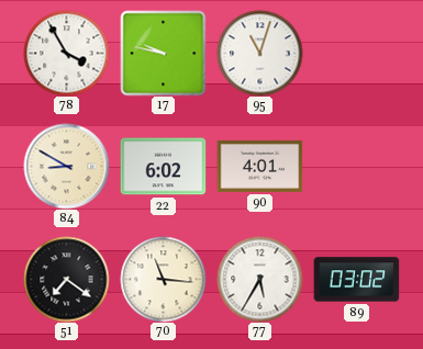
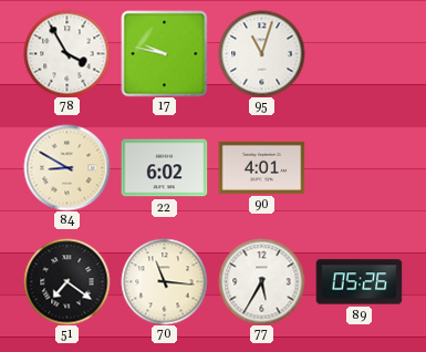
89: 03:02 -> 05:26
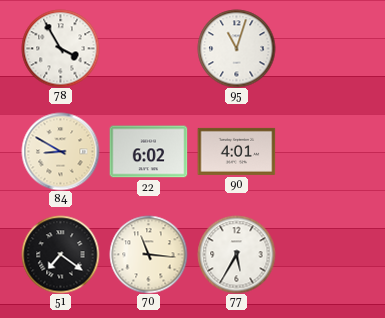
17: 9:47 -> none
89: 05:26 -> none
